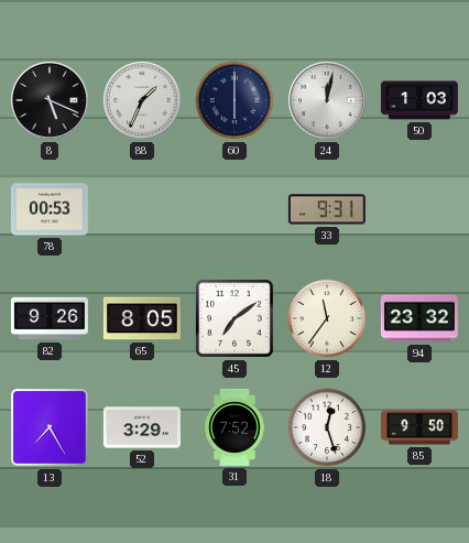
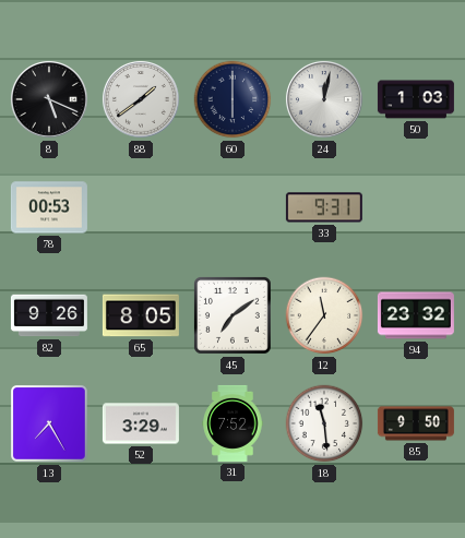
88: 1:34 -> 1:39
18: 12:27 -> 11:29
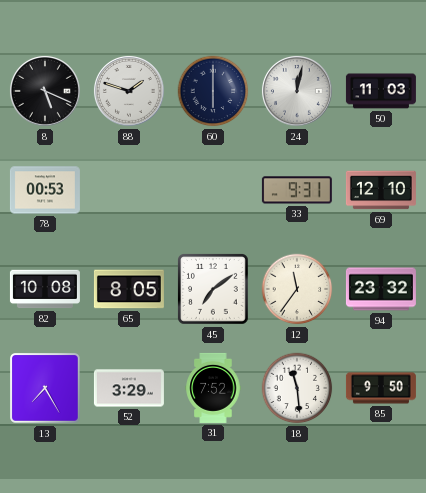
88: 1:39 -> 1:48
50: 1:03 -> 11:03
69: none -> 12:10
82: 9:26 -> 10:08
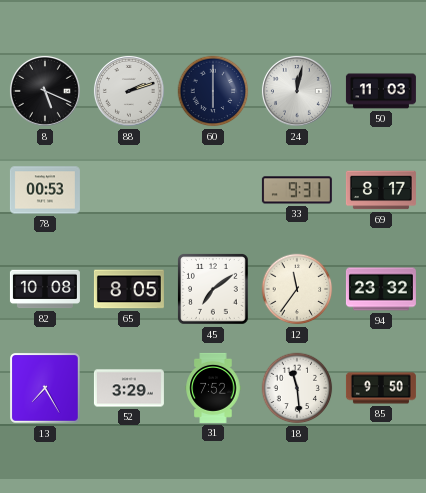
88: 1:48 -> 2:12
69: 12:10 -> 8:17
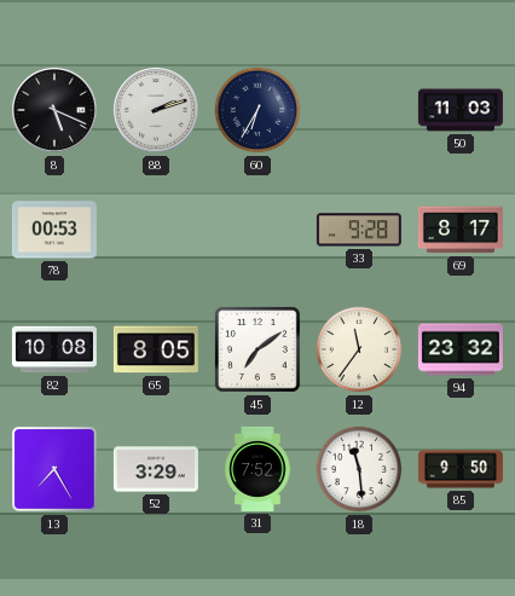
60: 6:00 -> 6:35
24: 12:02 -> none
33: 9:31 -> 9:28
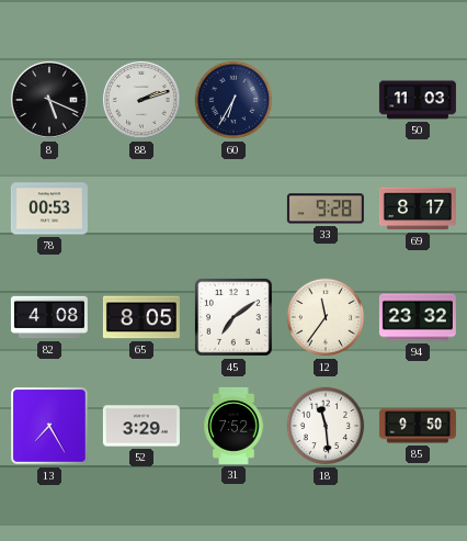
82: 10:08 -> 4:08
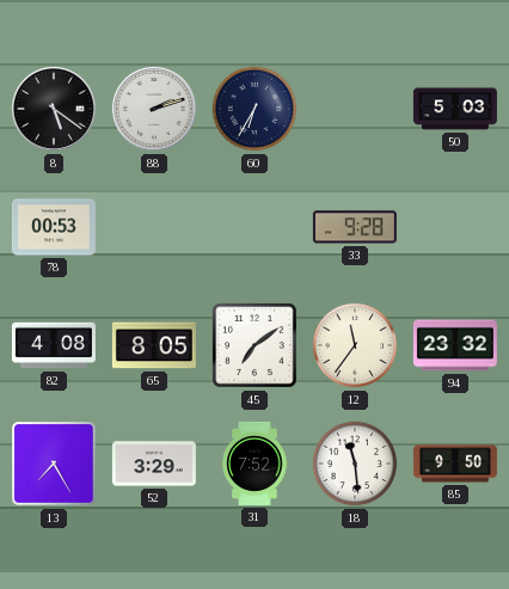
8: 5:19 -> 5:21
50: 11:03 -> 5:03
69: 8:17 -> none
